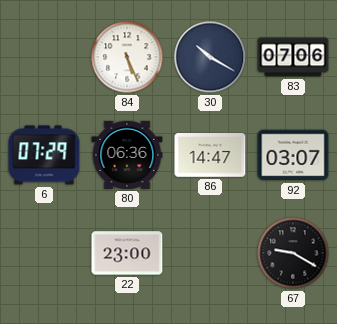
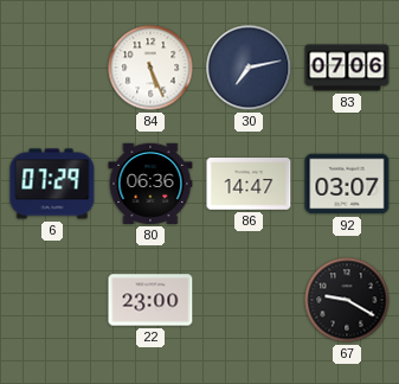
30: 10:20 -> 7:13
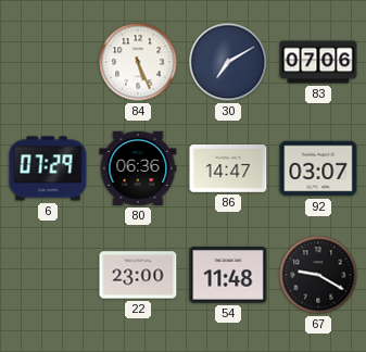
30: 7:13 -> 7:10
54: none -> 11:48
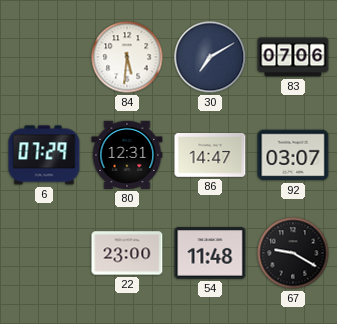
84: 5:26 -> 5:31
80: 06:36 -> 12:31
